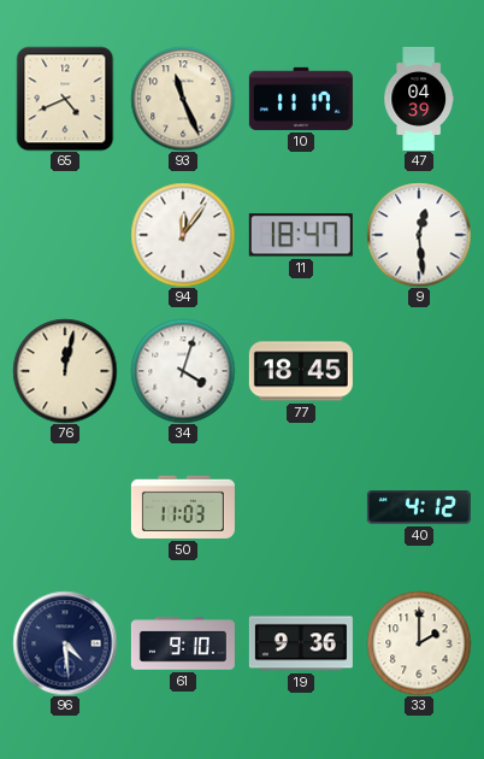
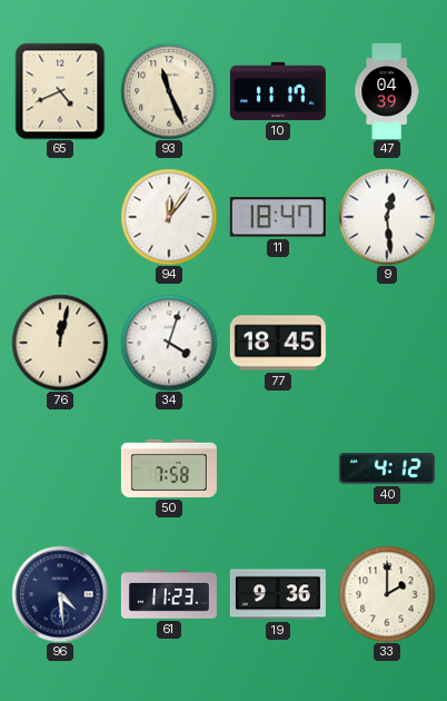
50: 11:03 -> 7:58
61: 9:10 -> 11:23
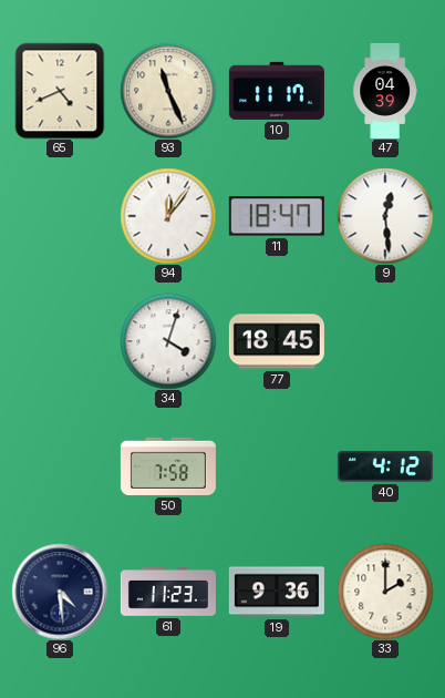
76: 12:02 -> none
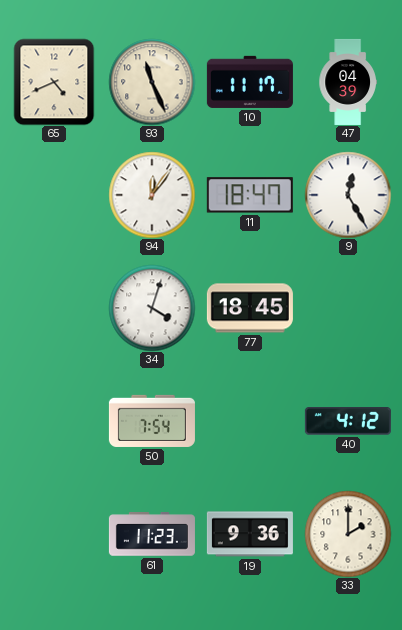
9: 12:29 -> 12:25
50: 7:58 -> 7:54
96: 4:29 -> none
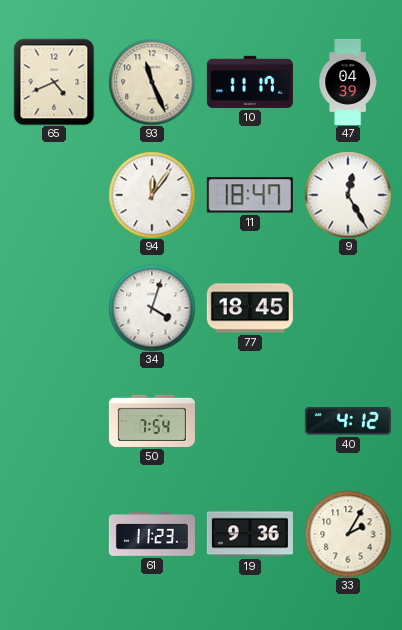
33: 2:00 -> 2:05
